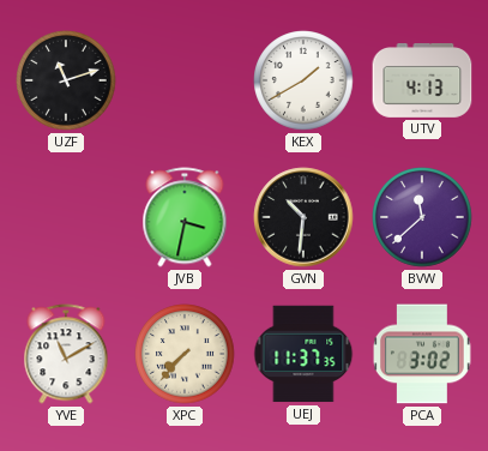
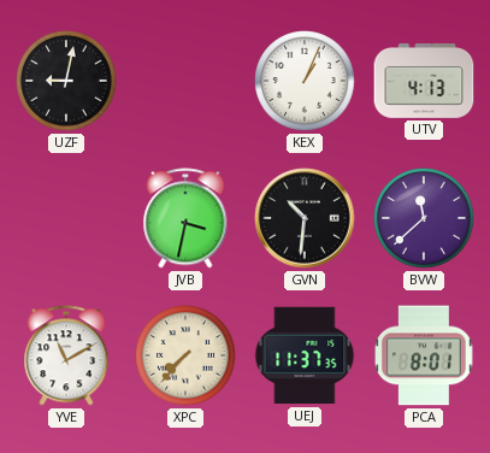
UZF: 11:12 -> 9:02
KEX: 1:40 -> 1:04
PCA: 3:02 -> 8:01
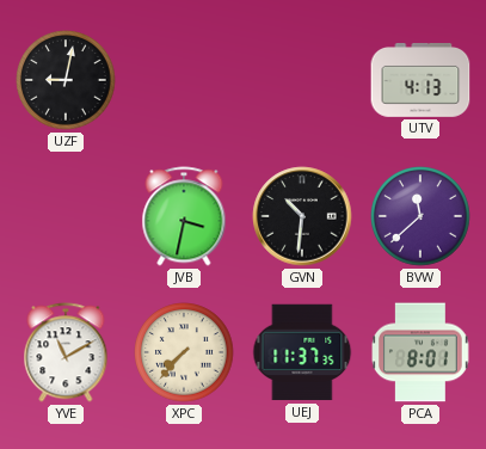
KEX: 1:04 -> none
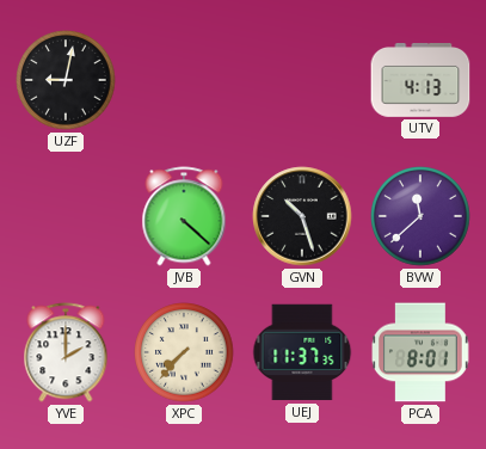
JVB: 3:32 -> 4:22
GVN: 10:31 -> 10:27
YVE: 11:10 -> 2:00
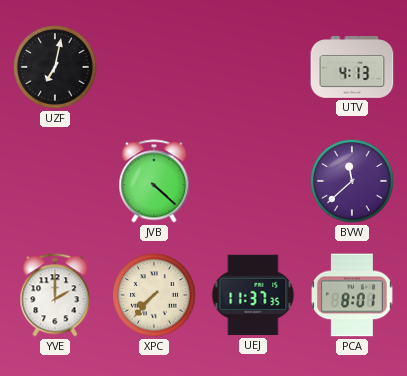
UZF: 9:02 -> 7:02
GVN: 10:27 -> none
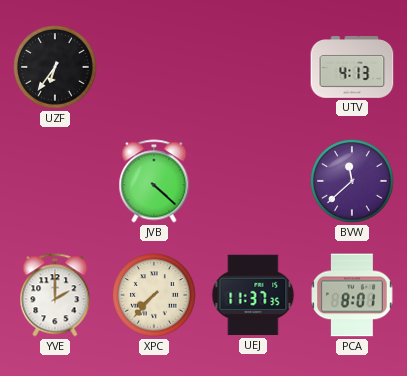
UZF: 7:02 -> 6:36
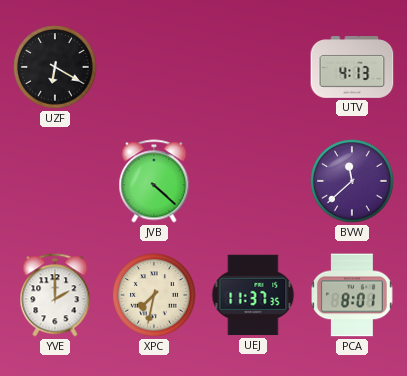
UZF: 6:36 -> 6:20
XPC: 7:37 -> 7:32
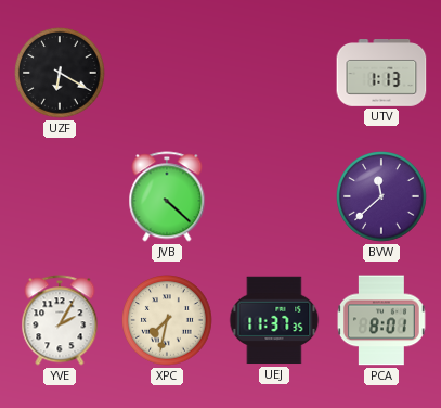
UTV: 4:13 -> 1:13
YVE: 2:00 -> 2:05
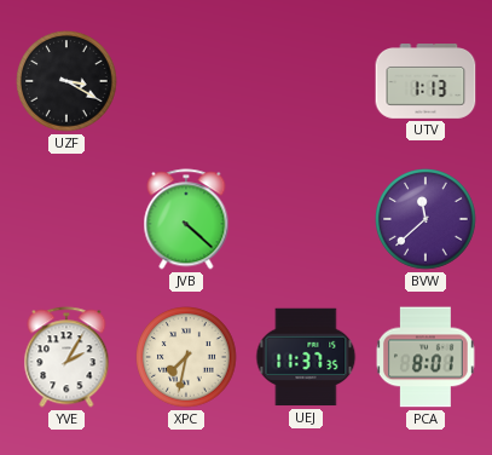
UZF: 6:20 -> 3:20
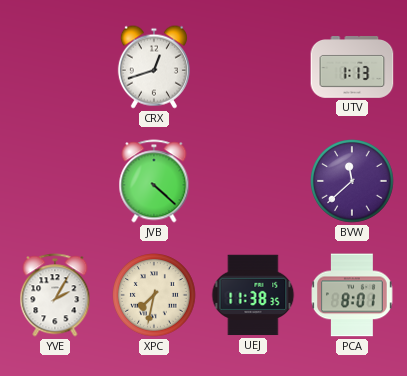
UZF: 3:20 -> none
CRX: none -> 12:42
UEJ: 11:37 -> 11:38
